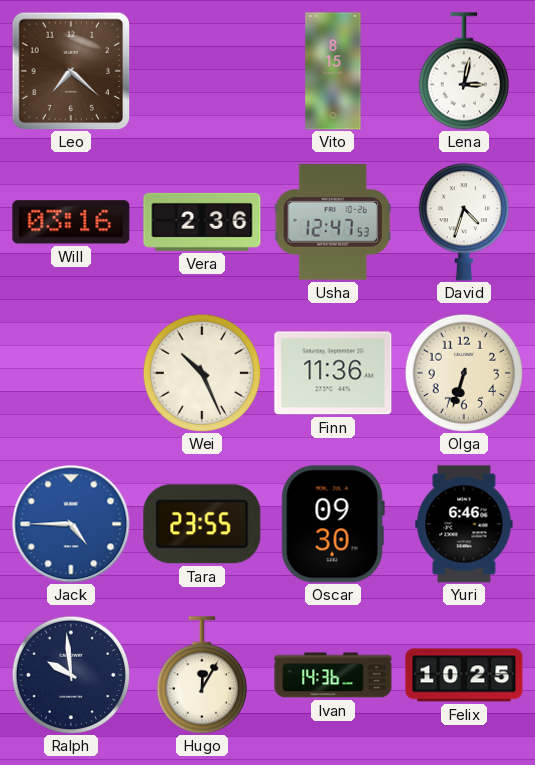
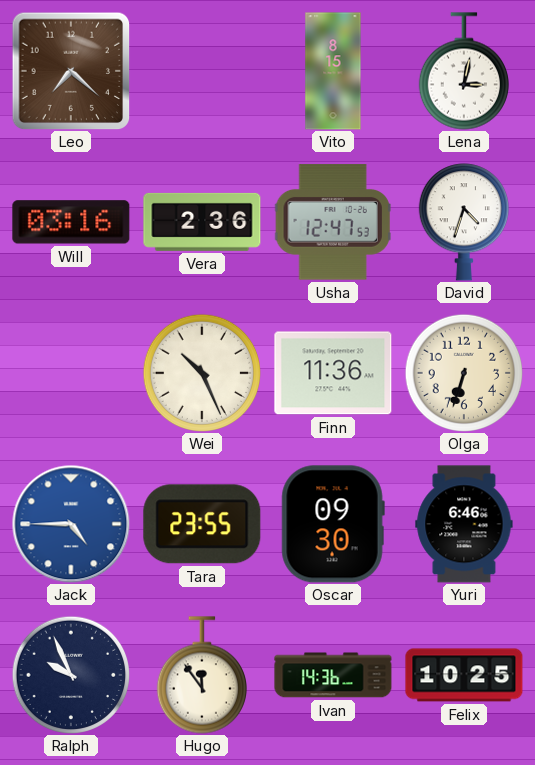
Ralph: 9:59 -> 9:56
Hugo: 12:05 -> 11:54
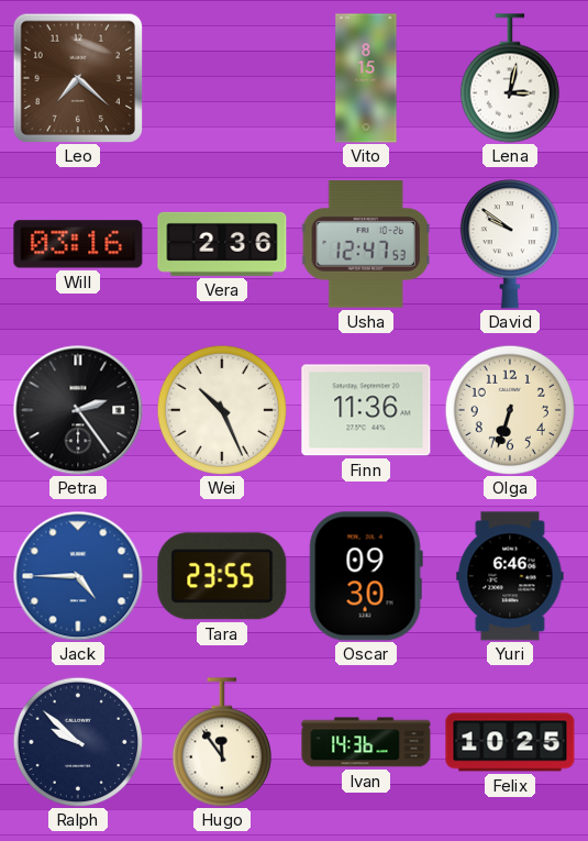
David: 4:33 -> 9:51
Petra: none -> 2:24
Ralph: 9:56 -> 9:52
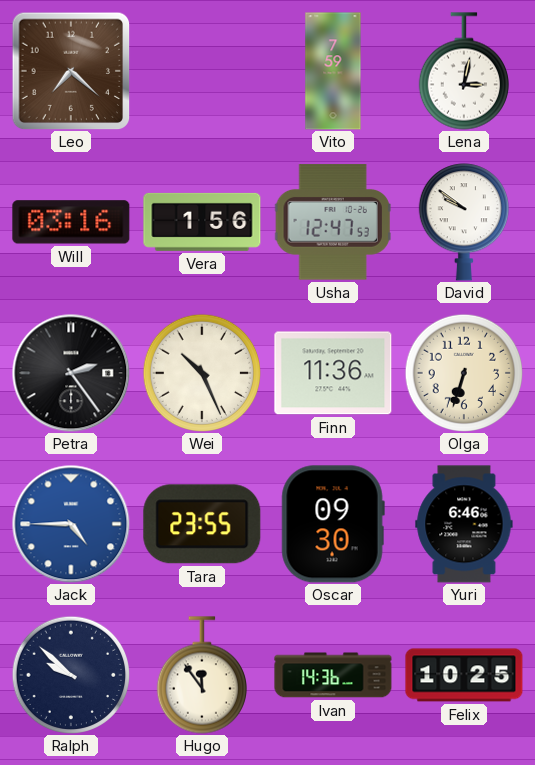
Vito: 8:15 -> 7:59
Vera: 2:36 -> 1:56
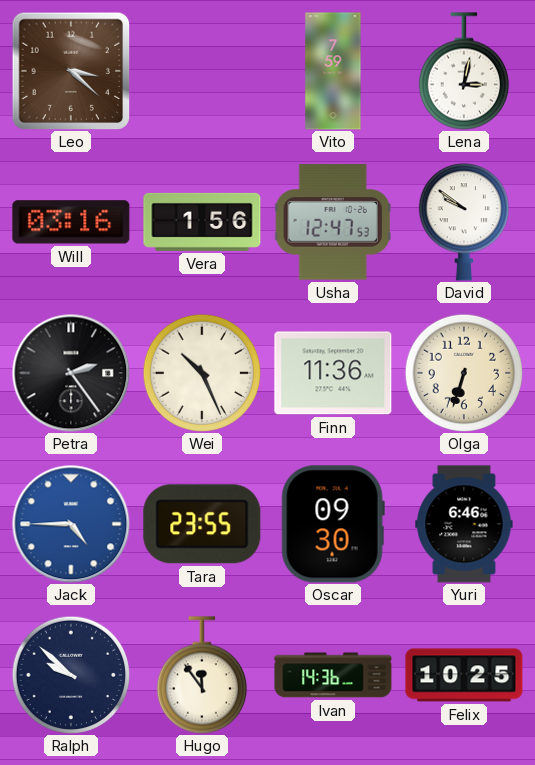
Leo: 7:22 -> 3:22
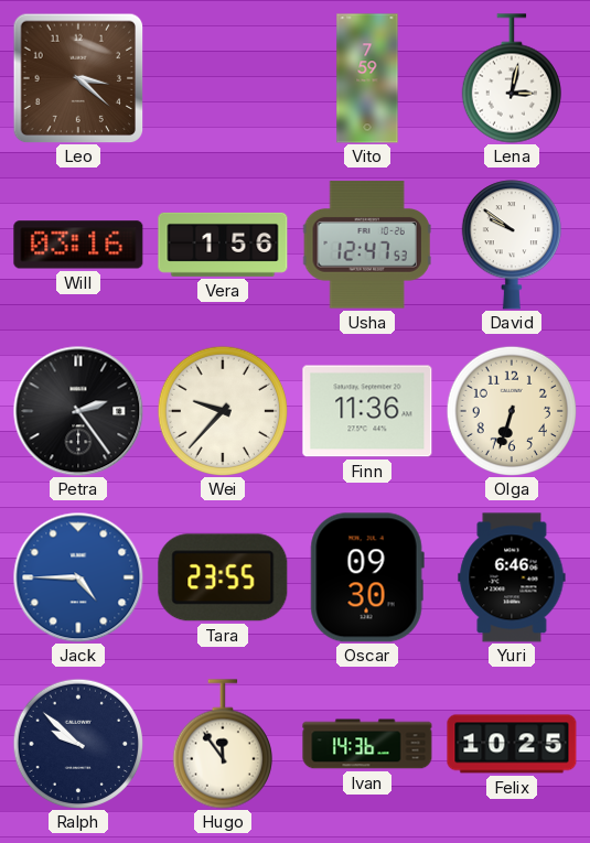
Wei: 10:26 -> 9:37
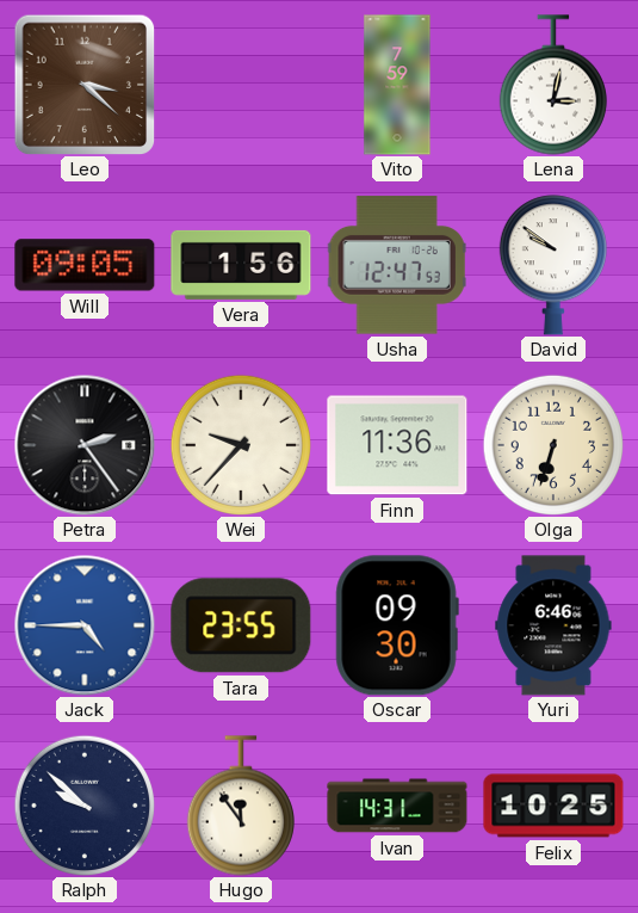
Will: 03:16 -> 09:05
Ivan: 14:36 -> 14:31
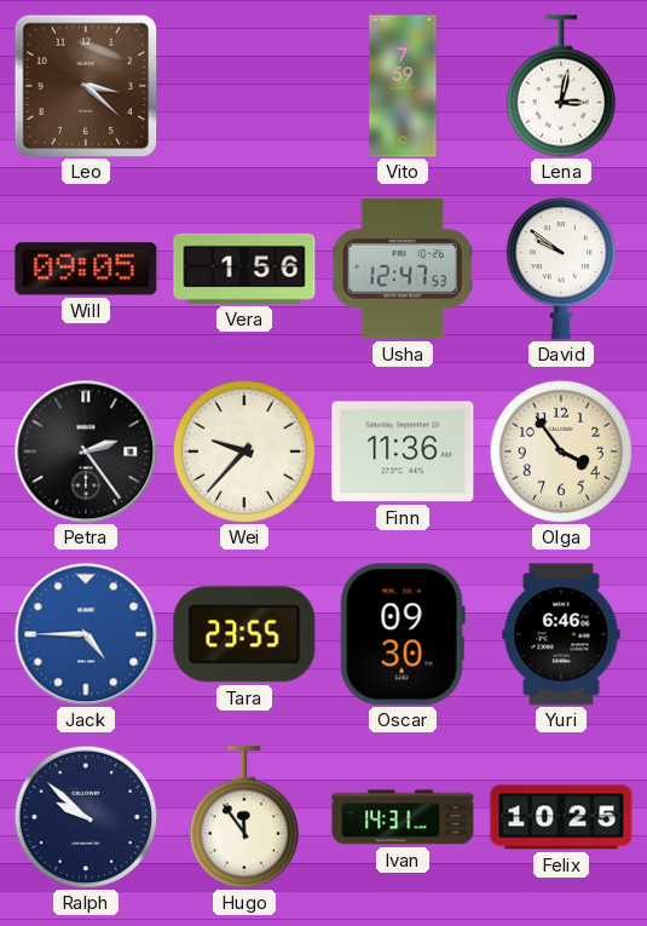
Olga: 6:33 -> 3:54
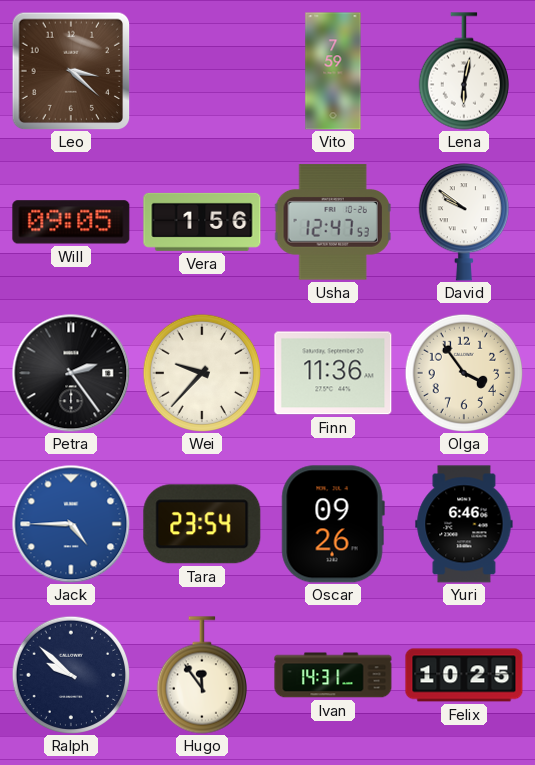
Lena: 3:02 -> 6:02
Tara: 23:55 -> 23:54
Oscar: 09:30 -> 09:26
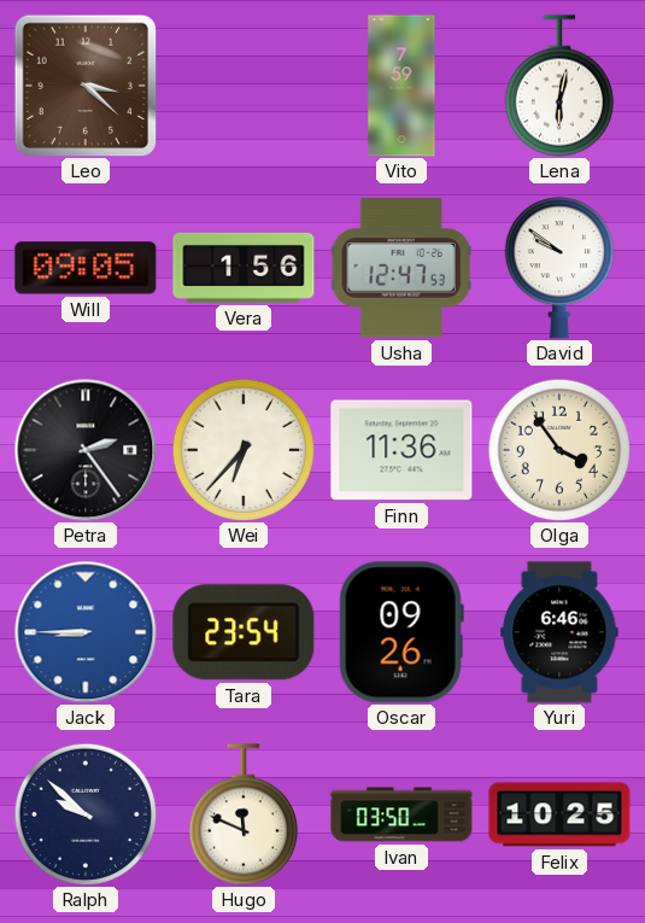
Wei: 9:37 -> 6:37
Jack: 4:45 -> 8:45
Hugo: 11:54 -> 11:49
Ivan: 14:31 -> 03:50
